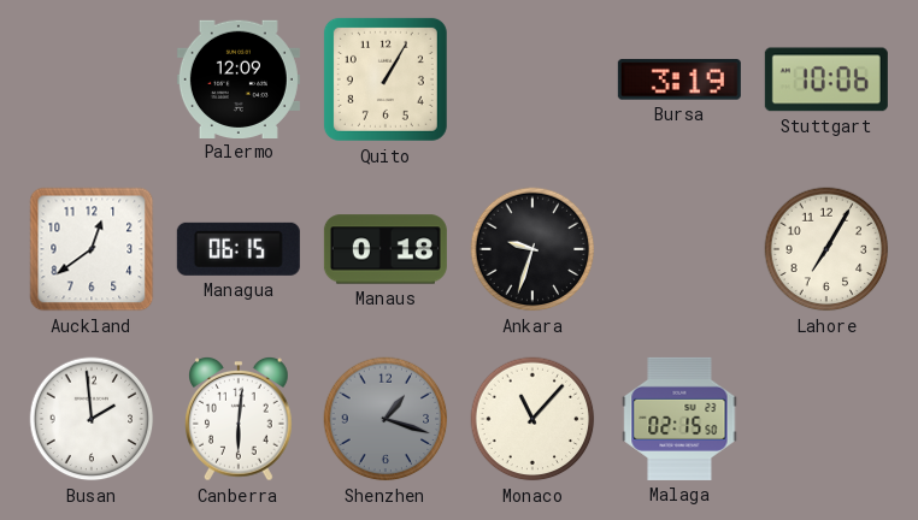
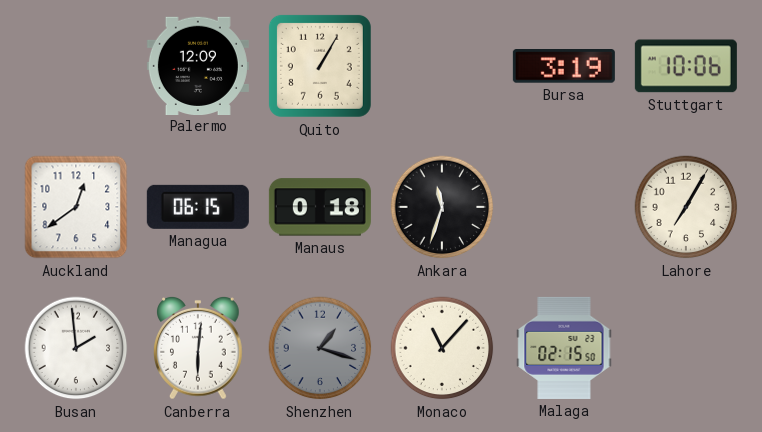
Ankara: 9:33 -> 11:33
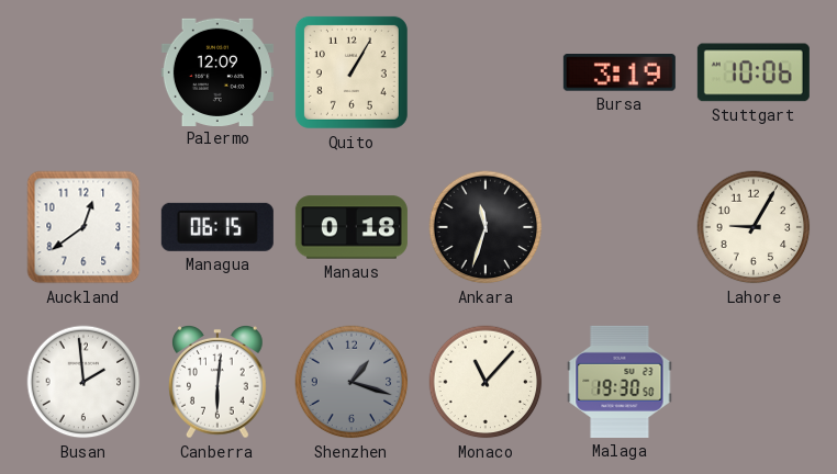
Lahore: 7:05 -> 9:05
Malaga: 02:15 -> 19:30
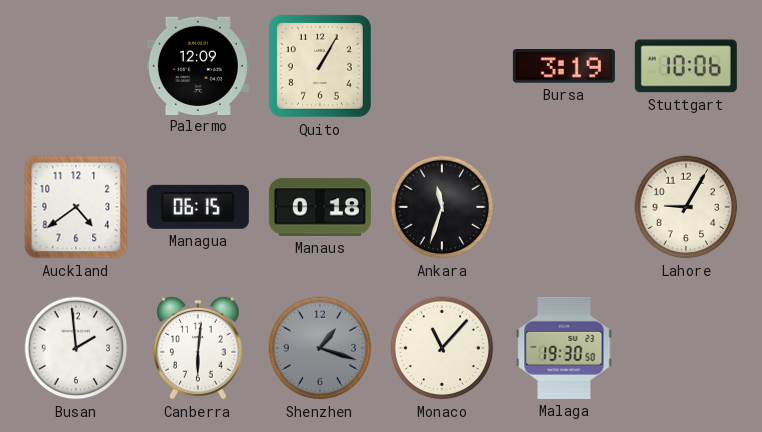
Auckland: 12:39 -> 4:39
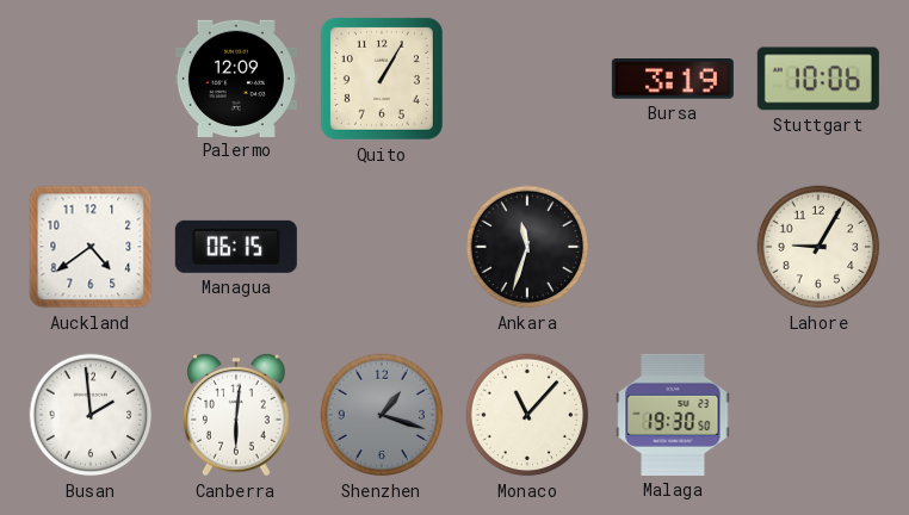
Manaus: 0:18 -> none
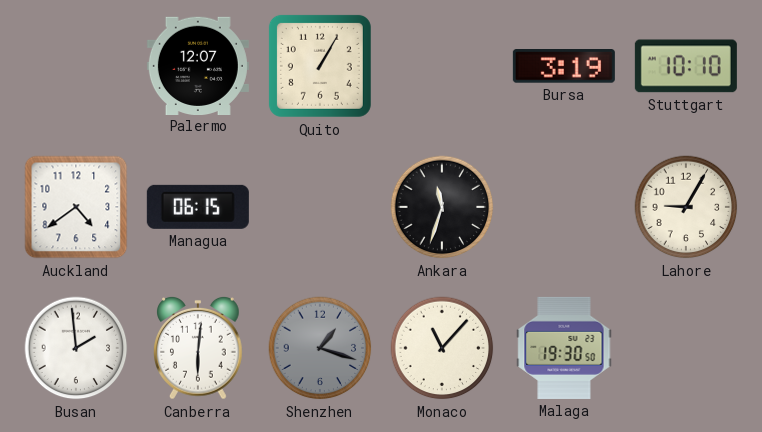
Palermo: 12:09 -> 12:07
Stuttgart: 10:06 -> 10:10
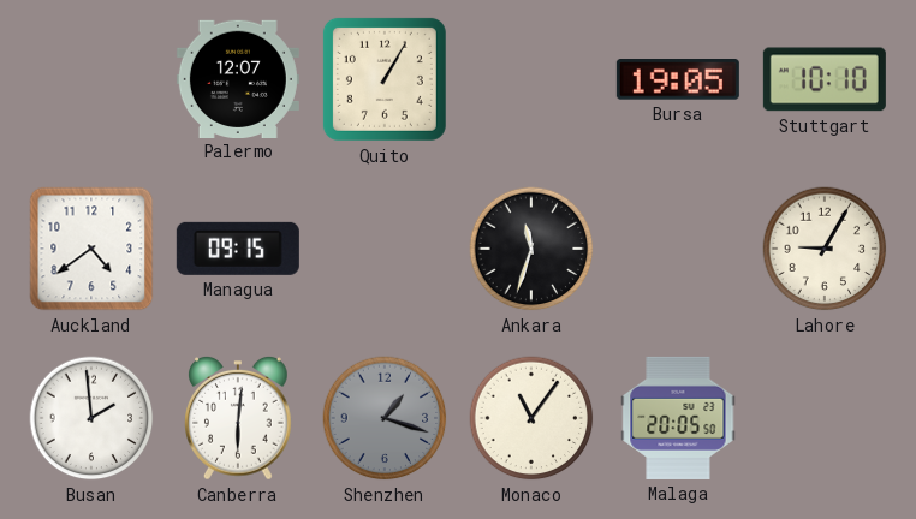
Bursa: 3:19 -> 19:05
Managua: 06:15 -> 09:15
Monaco: 11:07 -> 11:06
Malaga: 19:30 -> 20:05
